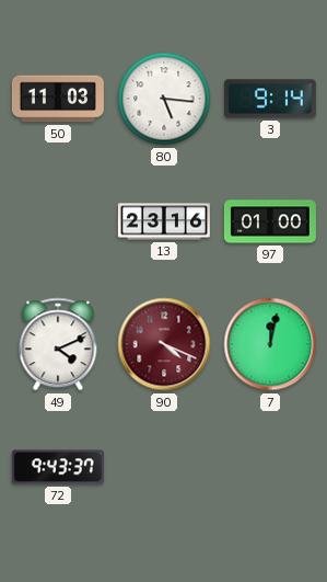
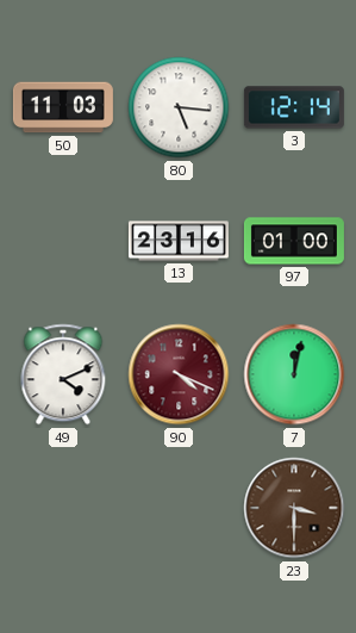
3: 9:14 -> 12:14
72: 9:43 -> none
23: none -> 3:30
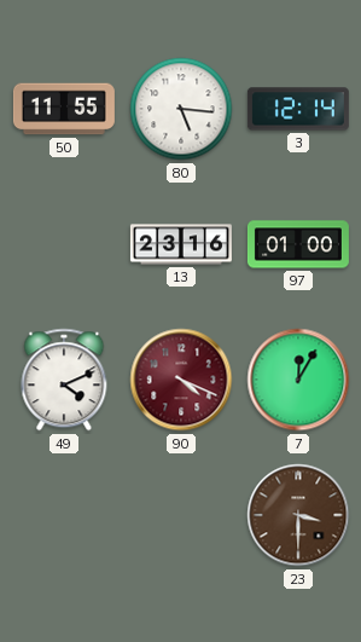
50: 11:03 -> 11:55
7: 12:02 -> 12:05
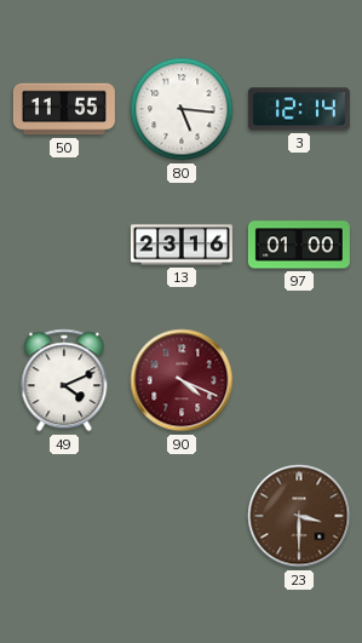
7: 12:05 -> none
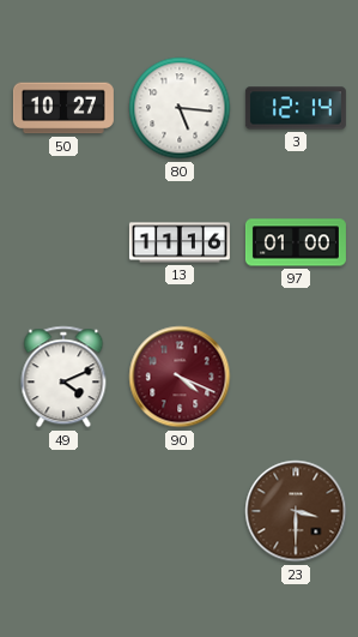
50: 11:55 -> 10:27
13: 23:16 -> 11:16
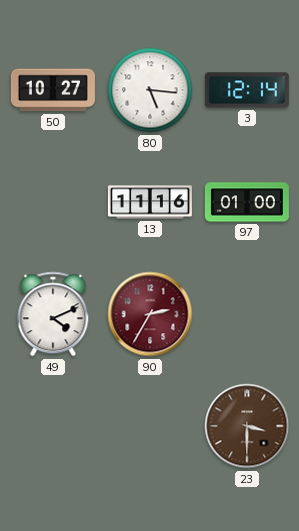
90: 4:19 -> 2:35
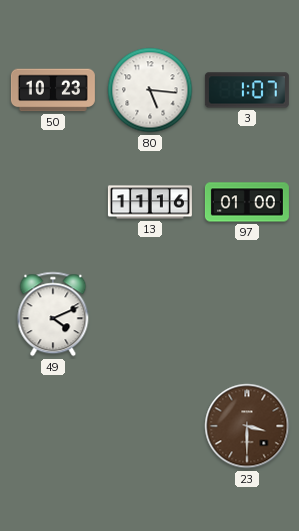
50: 10:27 -> 10:23
3: 12:14 -> 1:07
90: 2:35 -> none
